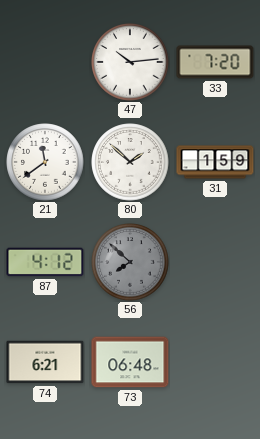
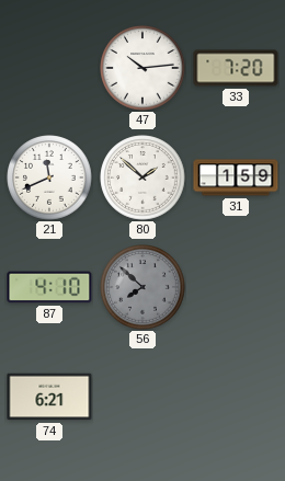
21: 11:39 -> 11:41
87: 4:12 -> 4:10
73: 06:48 -> none
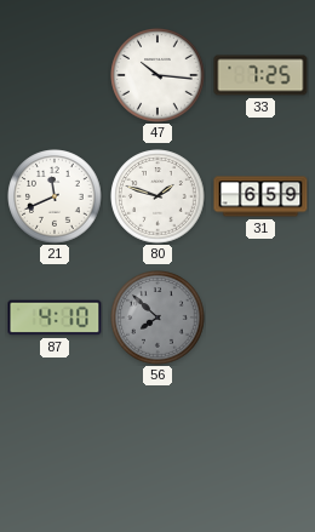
47: 10:14 -> 10:16
33: 7:20 -> 7:25
80: 1:52 -> 1:48
31: 1:59 -> 6:59
74: 6:21 -> none
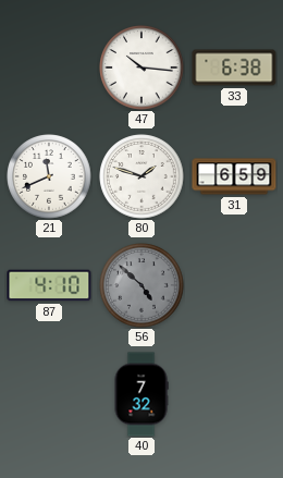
33: 7:25 -> 6:38
56: 7:52 -> 4:52
40: none -> 7:32
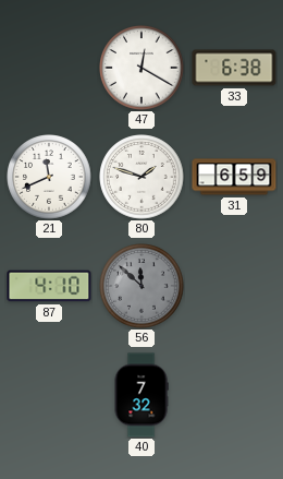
47: 10:16 -> 12:20
56: 4:52 -> 11:52
